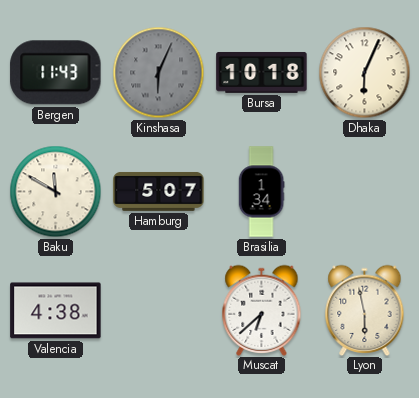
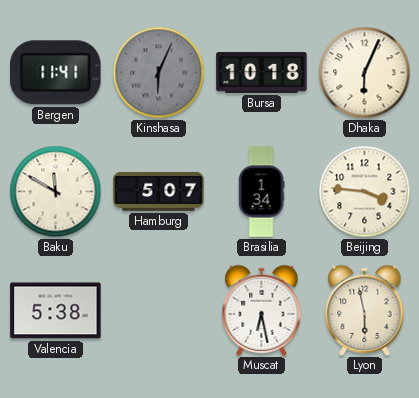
Bergen: 11:43 -> 11:41
Beijing: none -> 3:46
Valencia: 4:38 -> 5:38
Muscat: 6:38 -> 6:28
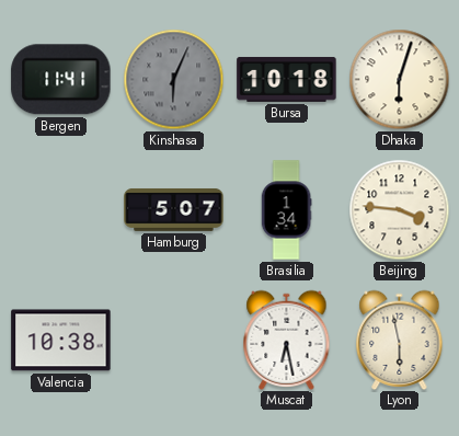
Dhaka: 6:04 -> 6:03
Baku: 11:50 -> none
Valencia: 5:38 -> 10:38
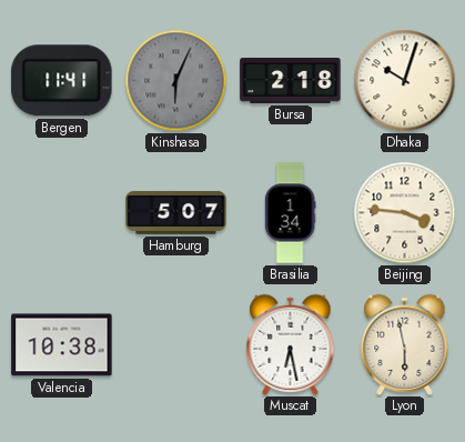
Bursa: 10:18 -> 2:18
Dhaka: 6:03 -> 10:03
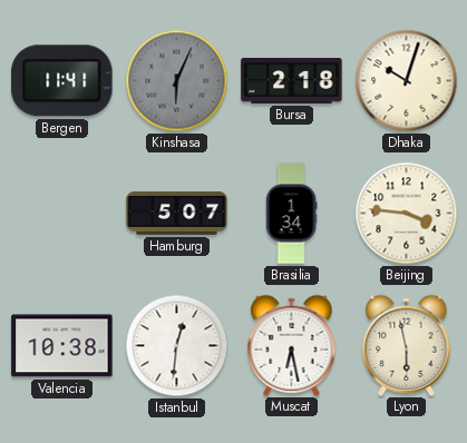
Istanbul: none -> 12:31
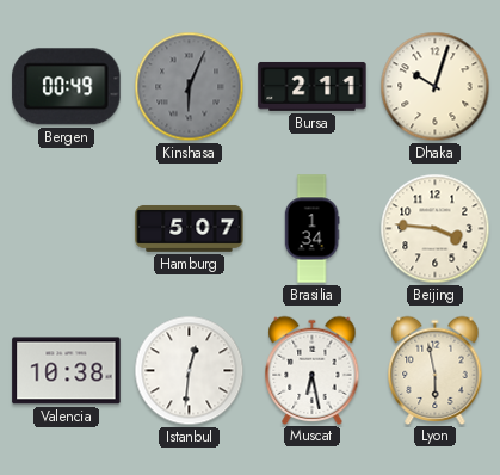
Bergen: 11:41 -> 00:49
Bursa: 2:18 -> 2:11
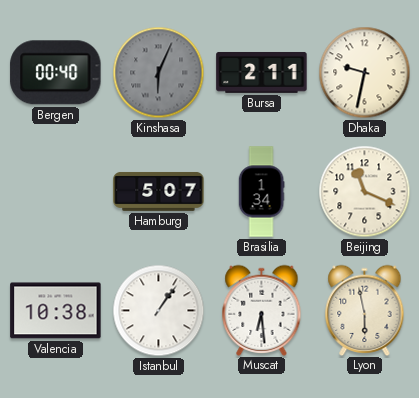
Bergen: 00:49 -> 00:40
Dhaka: 10:03 -> 9:32
Beijing: 3:46 -> 11:19
Istanbul: 12:31 -> 1:06
Muscat: 6:28 -> 6:29
